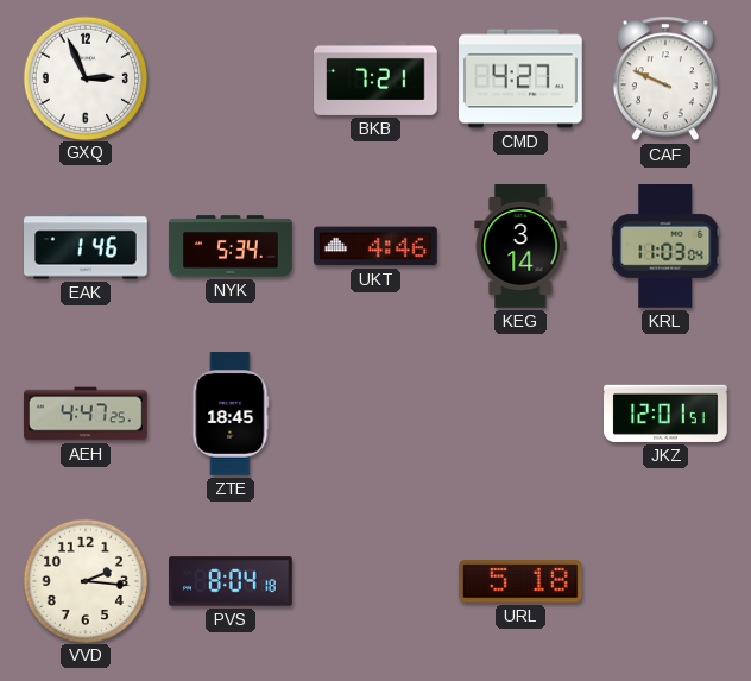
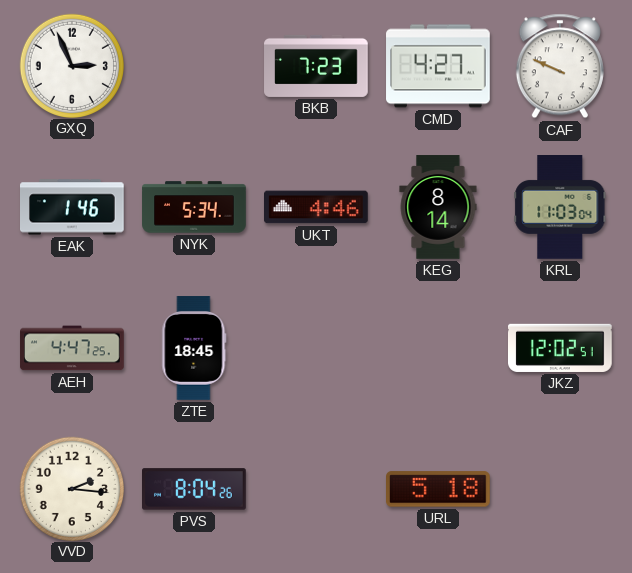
BKB: 7:21 -> 7:23
KEG: 3:14 -> 8:14
JKZ: 12:01 -> 12:02
PVS: 8:04:18 -> 8:04:26
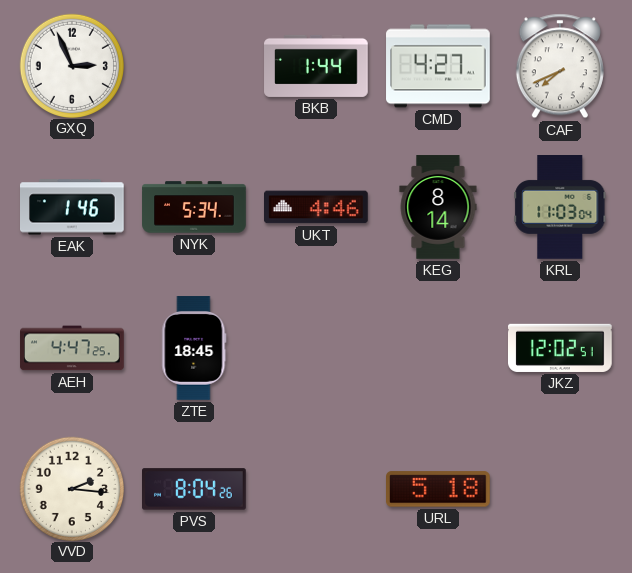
BKB: 7:23 -> 1:44
CAF: 9:49 -> 7:41
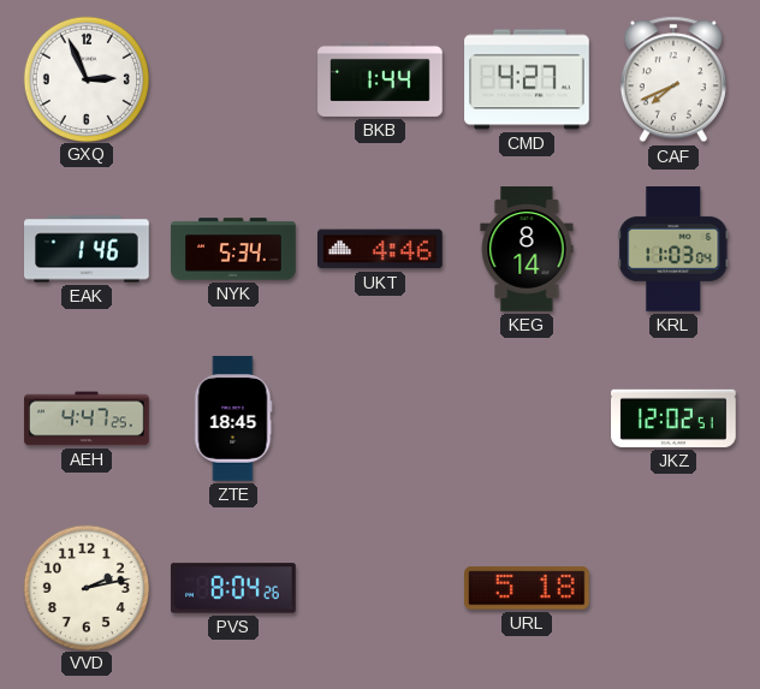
VVD: 2:16 -> 2:13
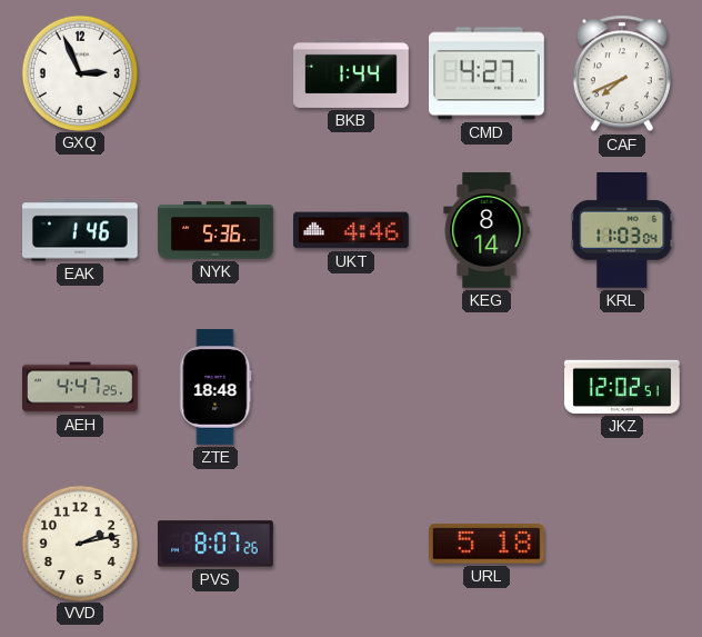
NYK: 5:34 -> 5:36
ZTE: 18:45 -> 18:48
PVS: 8:04 -> 8:07
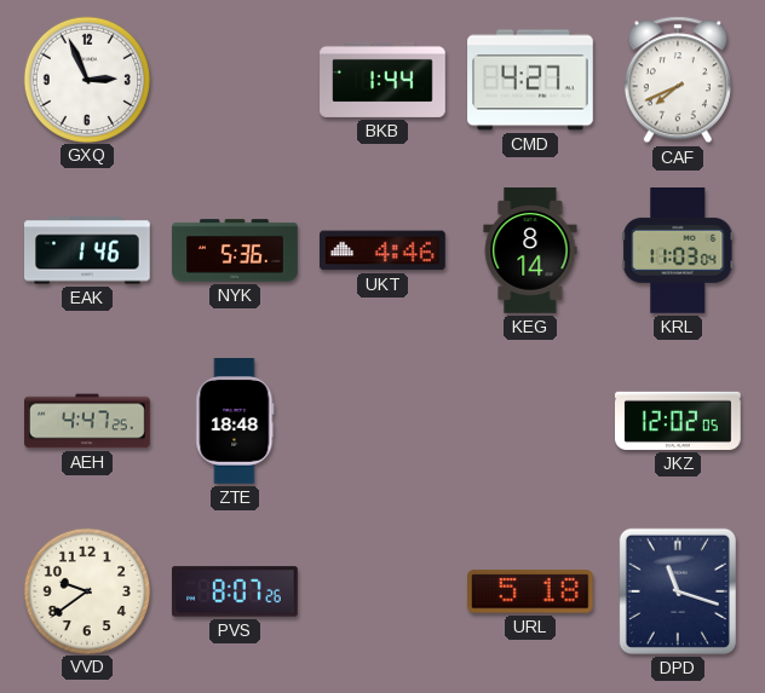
JKZ: 12:02:51 -> 12:02:05
VVD: 2:13 -> 9:39
DPD: none -> 11:18
